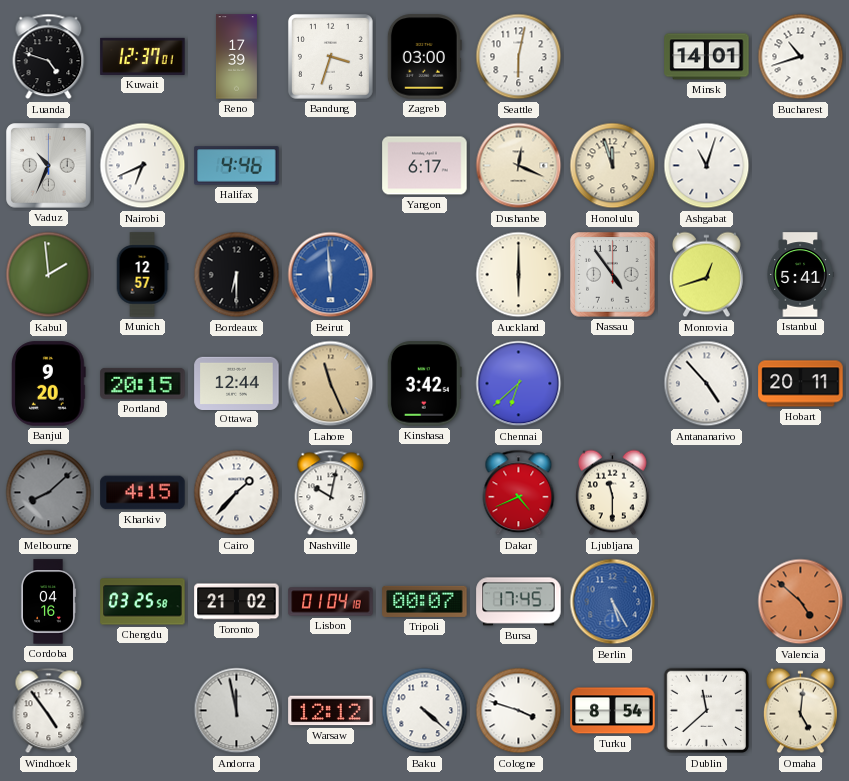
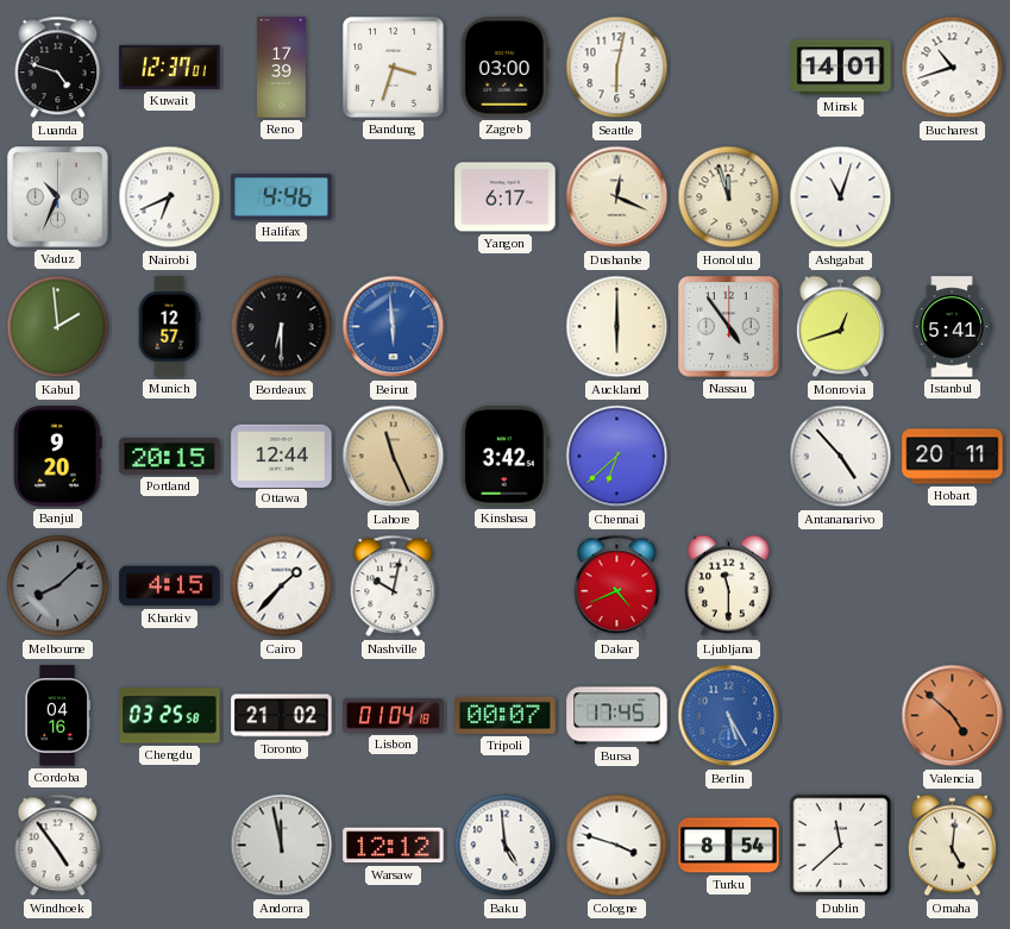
Baku: 4:22 -> 4:59
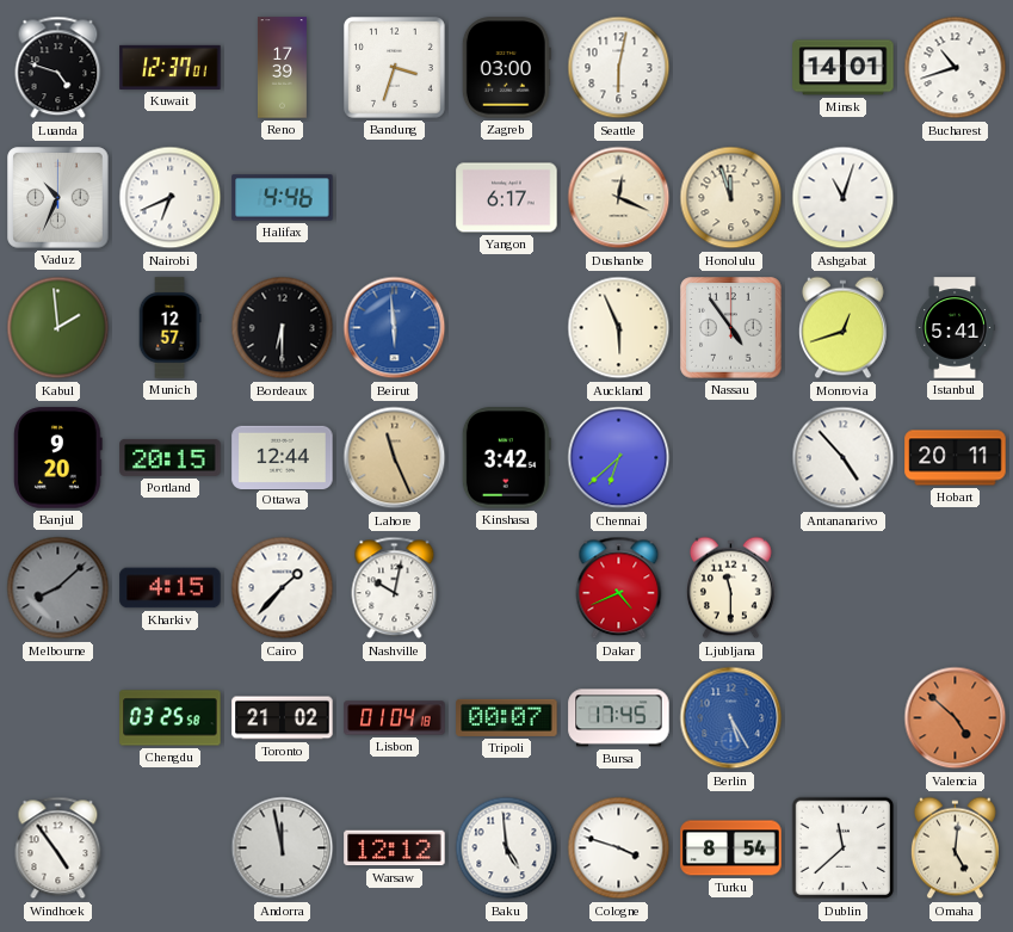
Auckland: 6:00 -> 5:56
Cordoba: 04:16 -> none
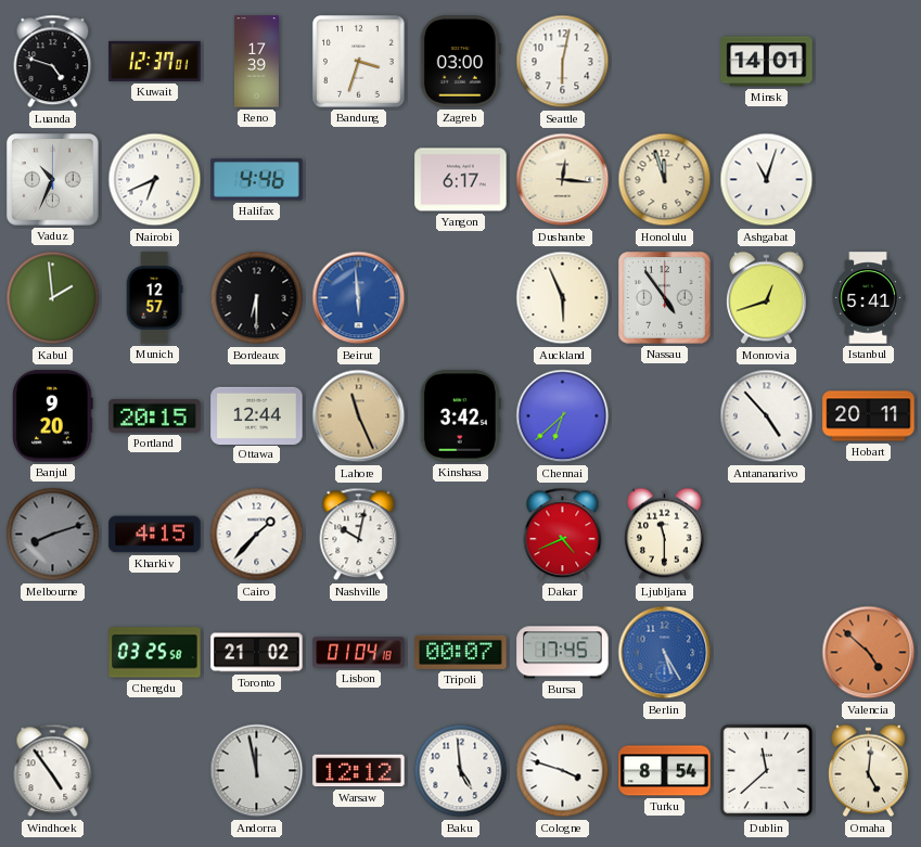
Bucharest: 10:42 -> none
Dushanbe: 12:19 -> 12:16
Melbourne: 8:08 -> 8:12
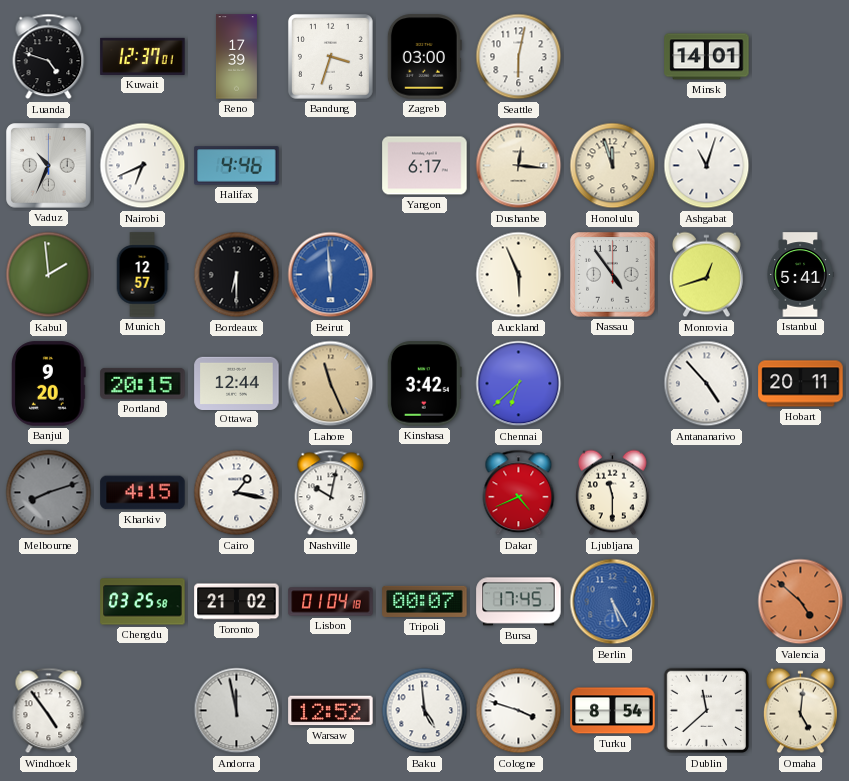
Cairo: 1:37 -> 1:17
Warsaw: 12:12 -> 12:52
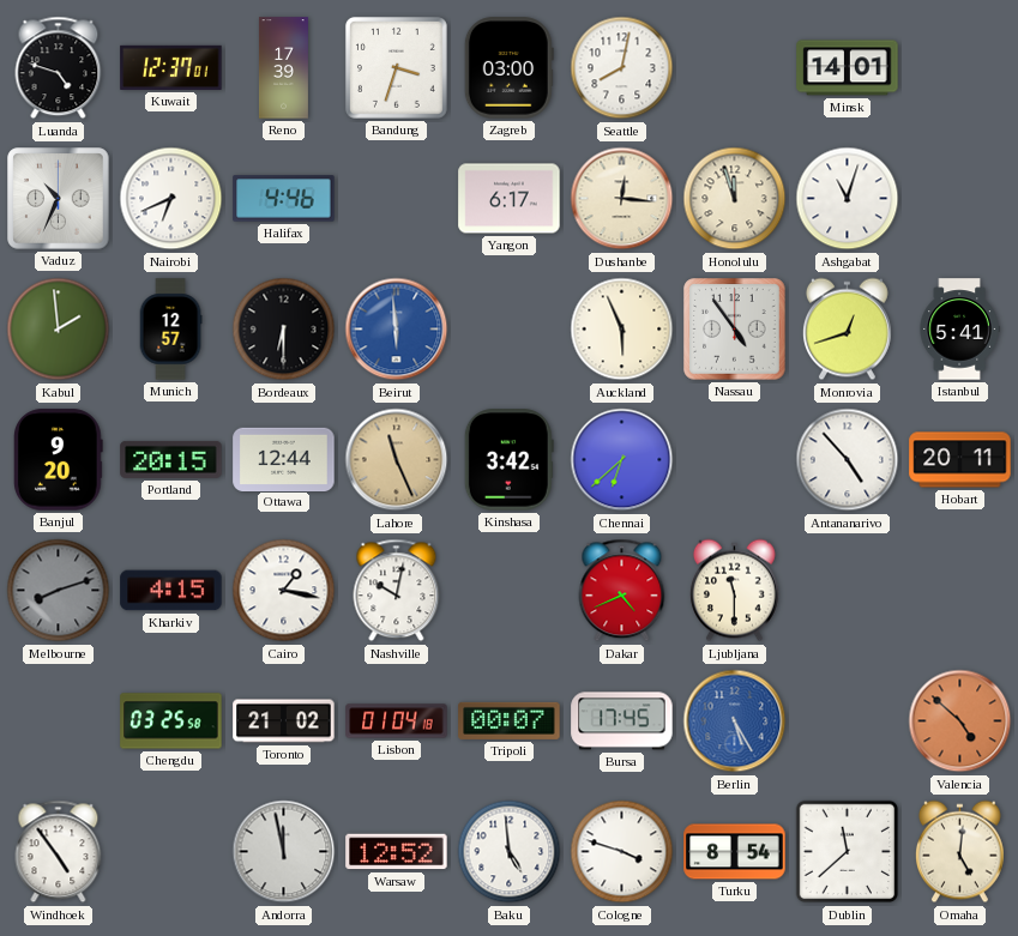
Seattle: 6:02 -> 8:02
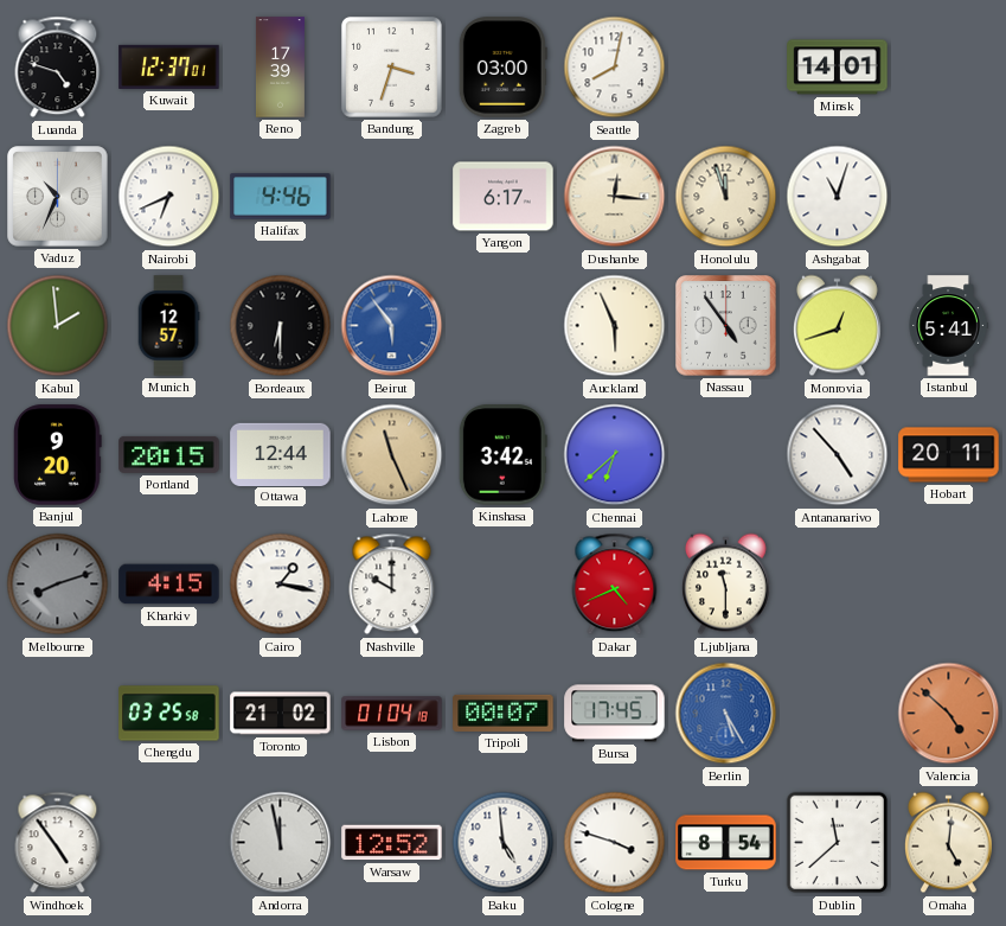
Beirut: 5:59 -> 5:54
Nashville: 10:02 -> 10:00
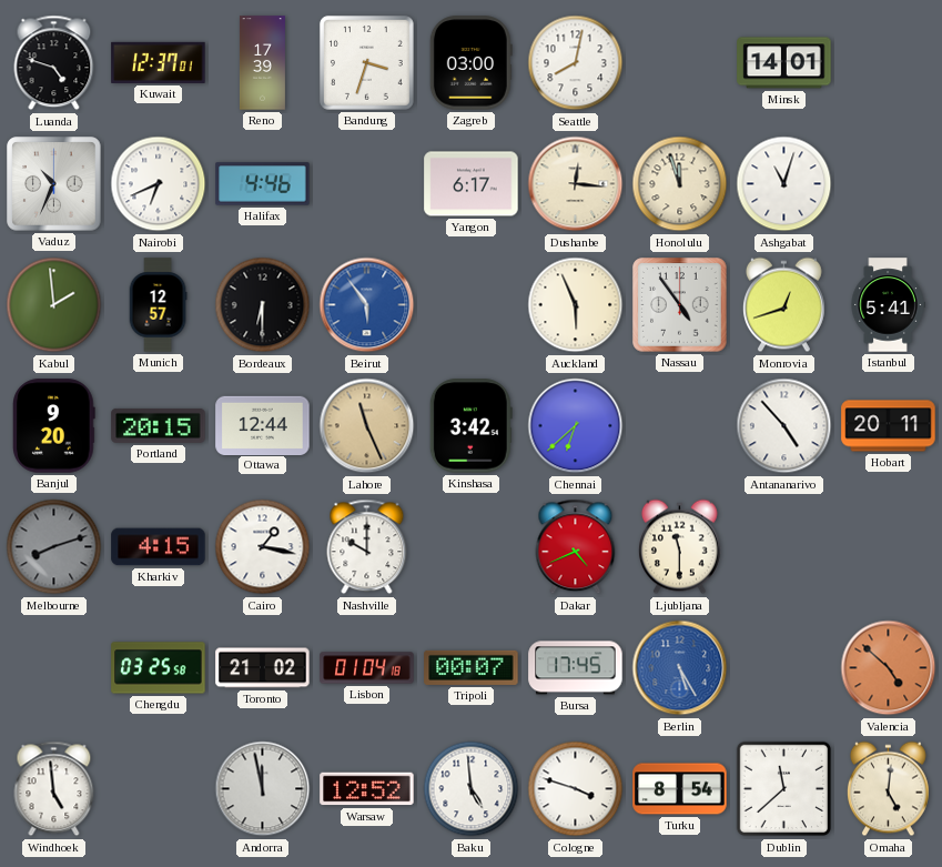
Windhoek: 4:54 -> 4:59
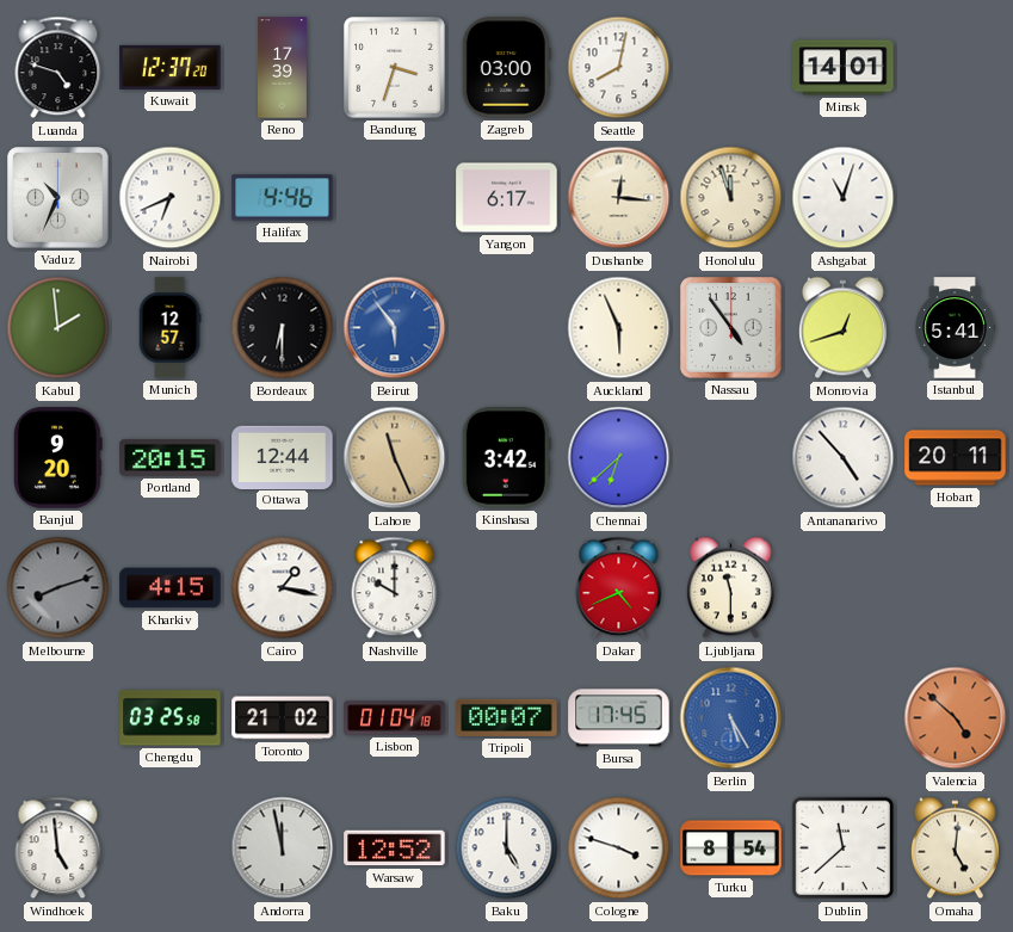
Kuwait: 12:37:01 -> 12:37:20
Baku: 4:59 -> 5:00
